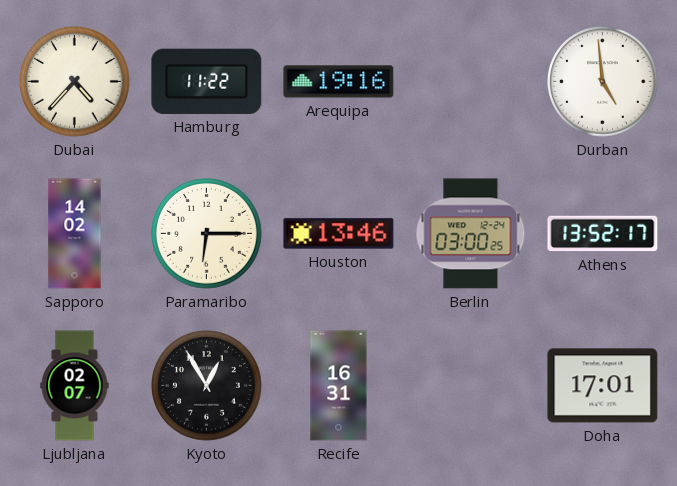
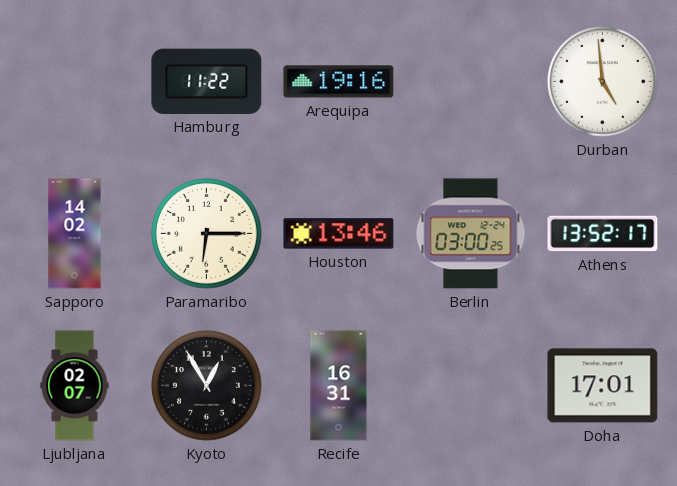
Dubai: 4:37 -> none
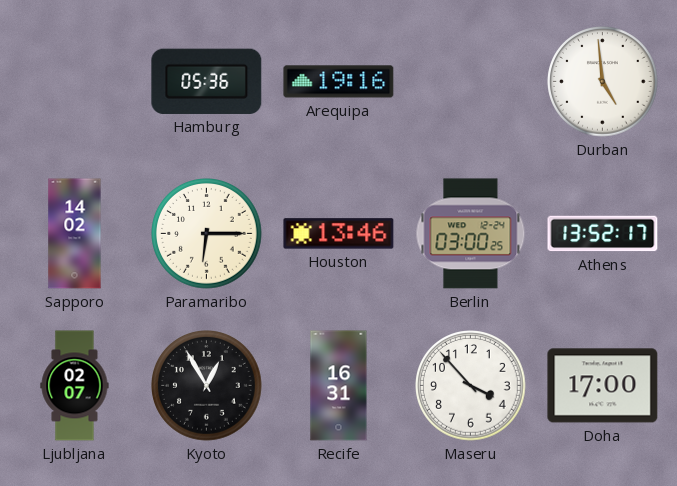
Hamburg: 11:22 -> 05:36
Maseru: none -> 3:53
Doha: 17:01 -> 17:00
